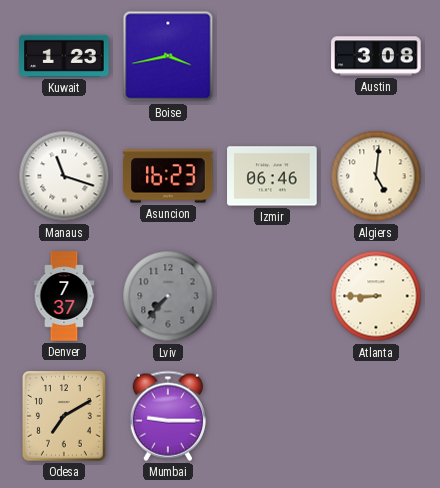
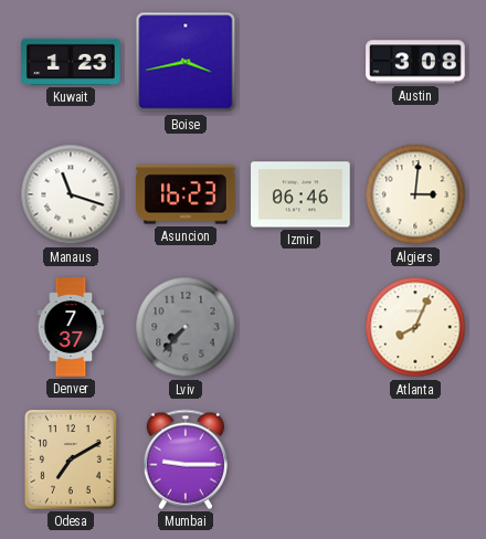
Algiers: 5:01 -> 3:01
Atlanta: 8:45 -> 8:04
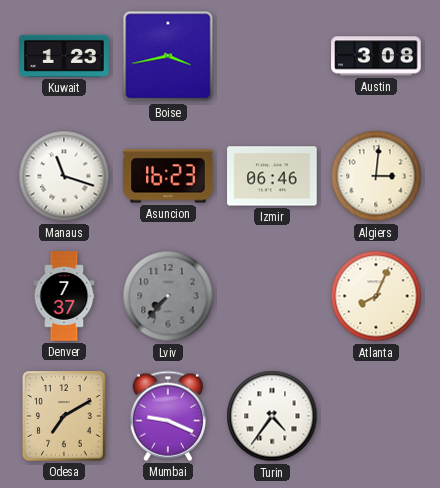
Mumbai: 9:15 -> 9:19
Turin: none -> 4:36
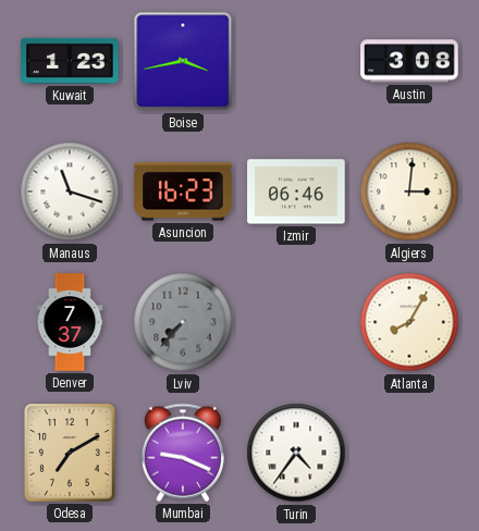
Atlanta: 8:04 -> 8:05
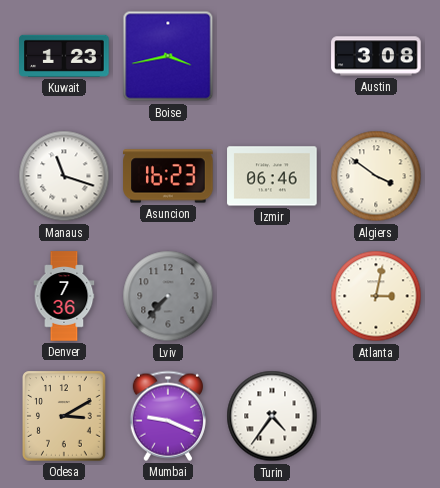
Algiers: 3:01 -> 3:51
Denver: 7:37 -> 7:36
Atlanta: 8:05 -> 3:02
Odesa: 7:10 -> 3:10
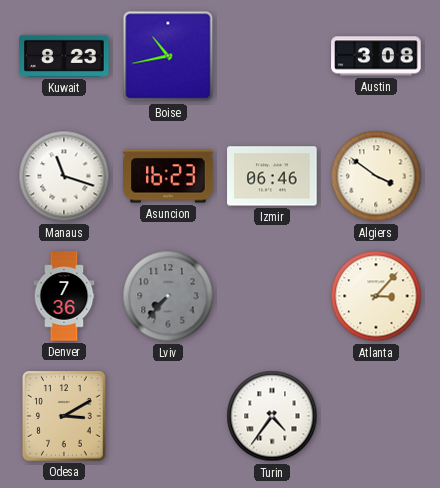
Kuwait: 1:23 -> 8:23
Boise: 3:43 -> 10:43
Atlanta: 3:02 -> 3:07
Mumbai: 9:19 -> none
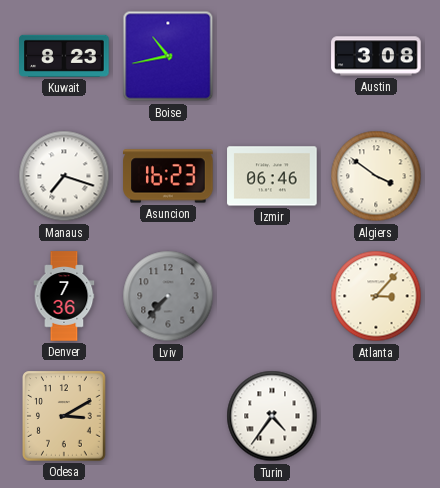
Manaus: 11:18 -> 7:18
